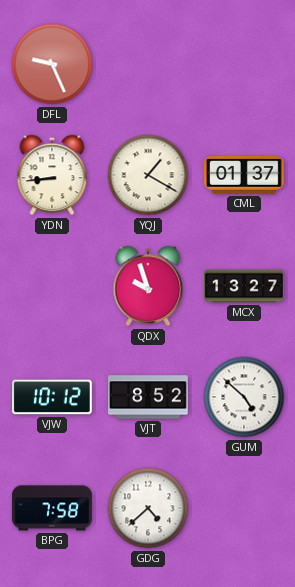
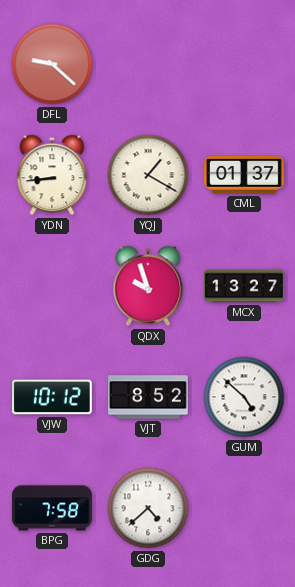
DFL: 9:26 -> 9:22
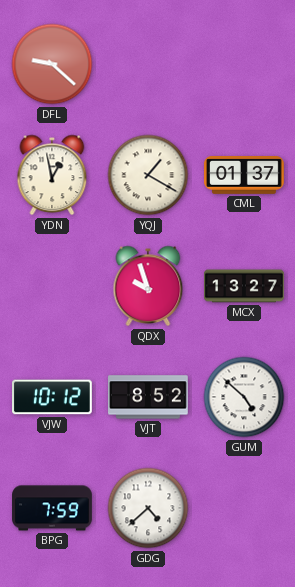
YDN: 8:44 -> 12:58
BPG: 7:58 -> 7:59
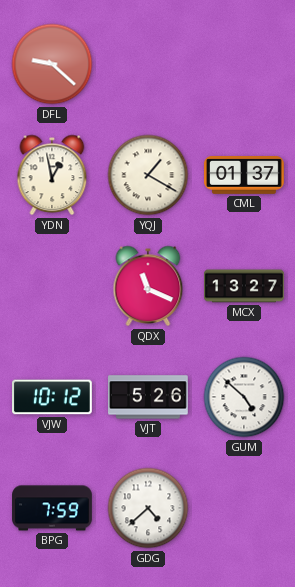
QDX: 9:57 -> 11:19
VJT: 8:52 -> 5:26
